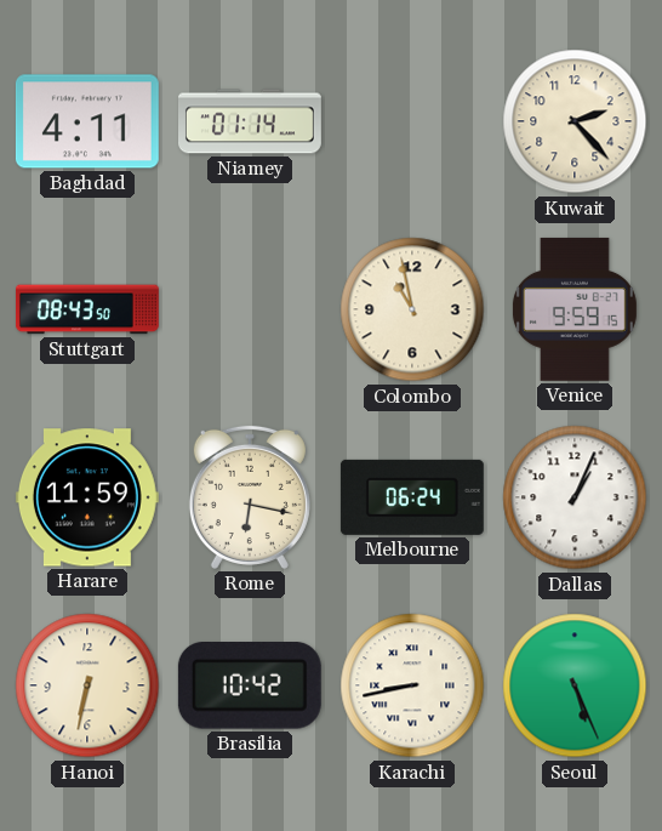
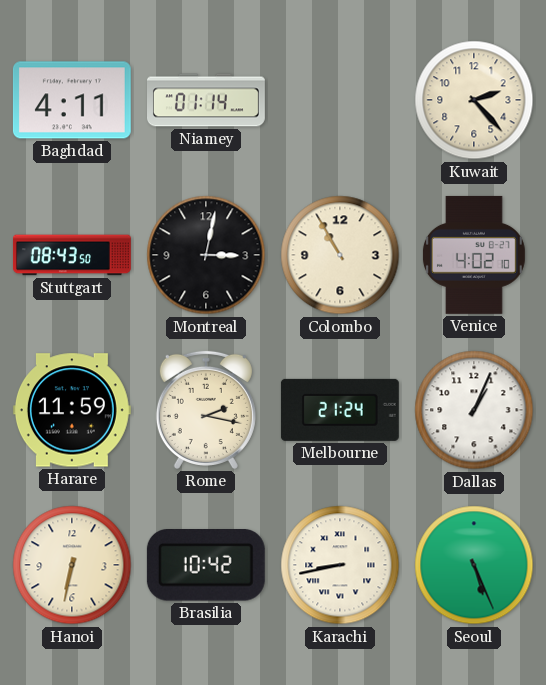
Montreal: none -> 3:02
Colombo: 10:58 -> 10:55
Venice: 9:59 -> 4:02
Rome: 6:17 -> 2:17
Melbourne: 06:24 -> 21:24
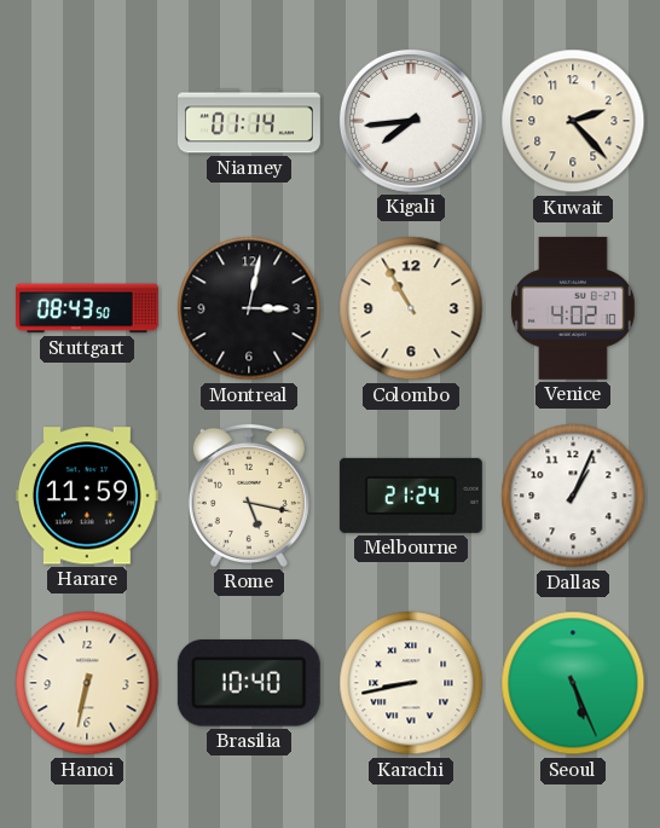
Baghdad: 4:11 -> none
Kigali: none -> 7:44
Rome: 2:17 -> 5:17
Brasilia: 10:42 -> 10:40
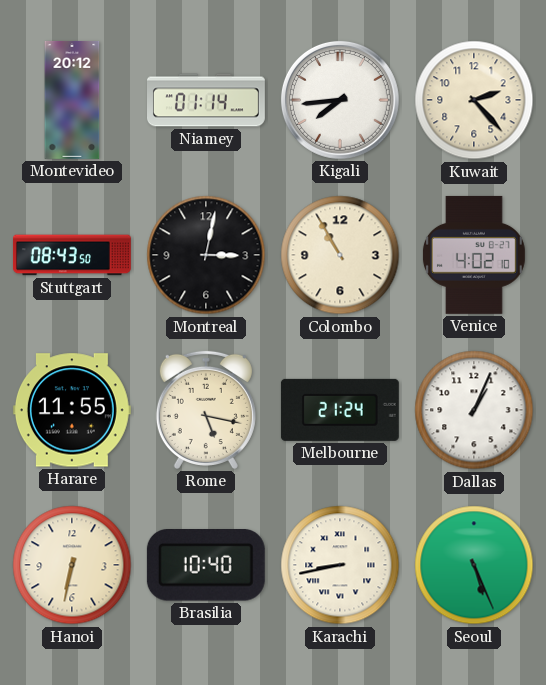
Montevideo: none -> 20:12
Harare: 11:59 -> 11:55
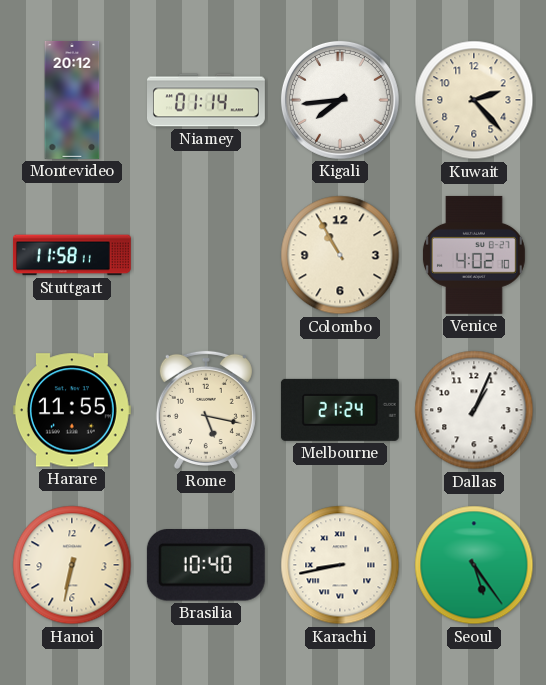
Stuttgart: 08:43 -> 11:58
Montreal: 3:02 -> none
Seoul: 5:26 -> 5:24
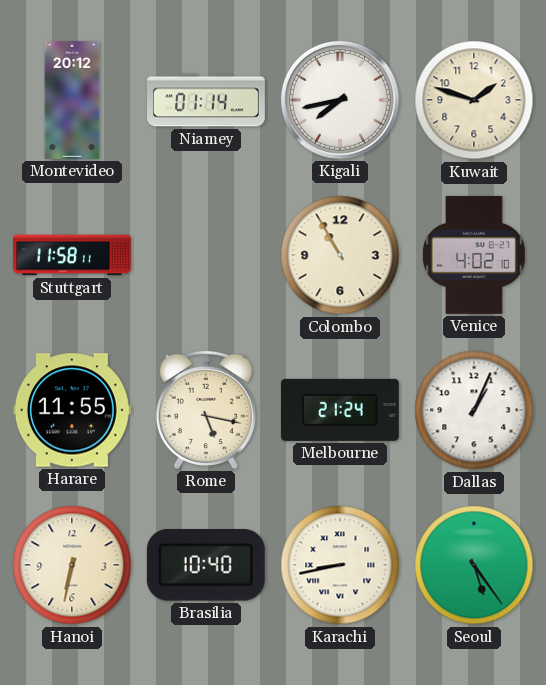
Kigali: 7:44 -> 7:43
Kuwait: 2:23 -> 1:48
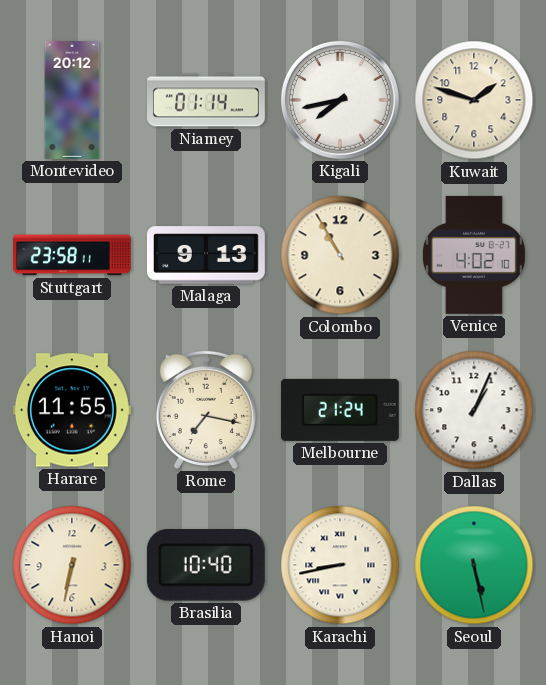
Stuttgart: 11:58 -> 23:58
Malaga: none -> 9:13
Rome: 5:17 -> 7:17
Seoul: 5:24 -> 5:28
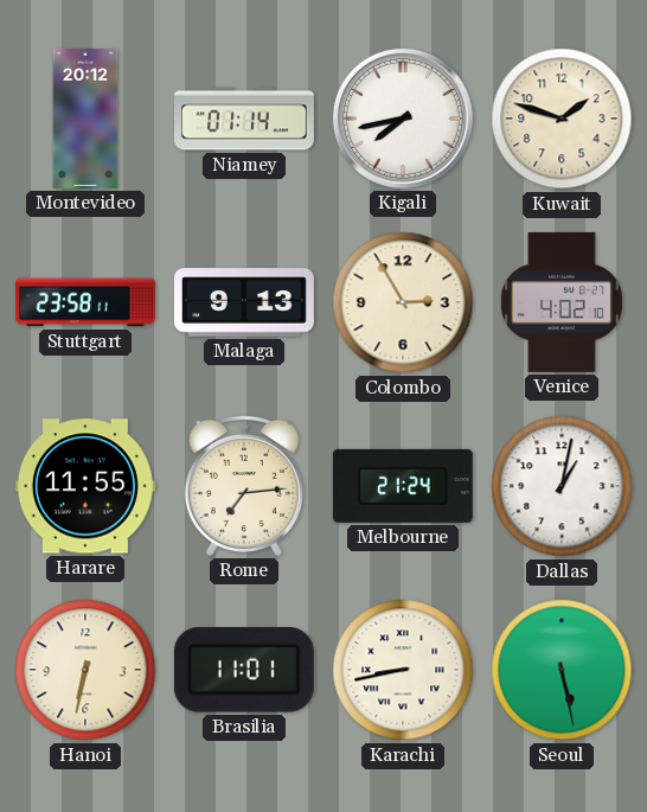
Colombo: 10:55 -> 2:55
Rome: 7:17 -> 7:14
Dallas: 1:04 -> 1:02
Brasilia: 10:40 -> 11:01
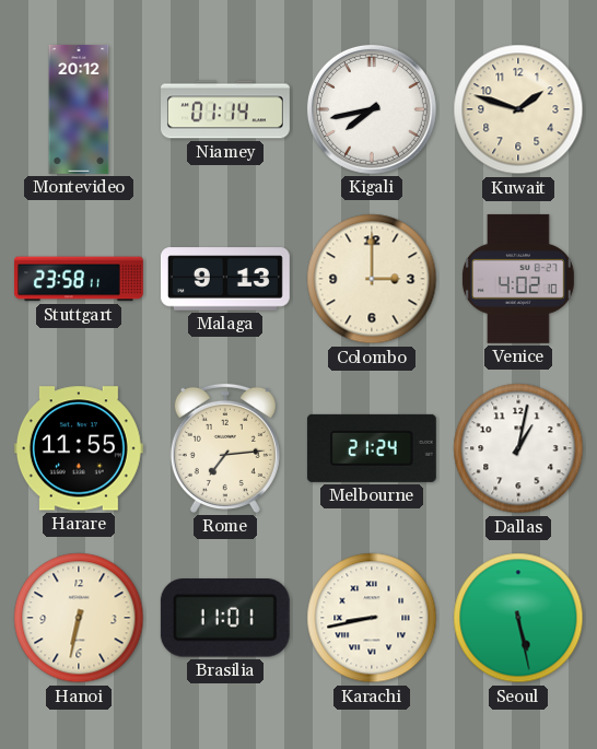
Colombo: 2:55 -> 3:00
